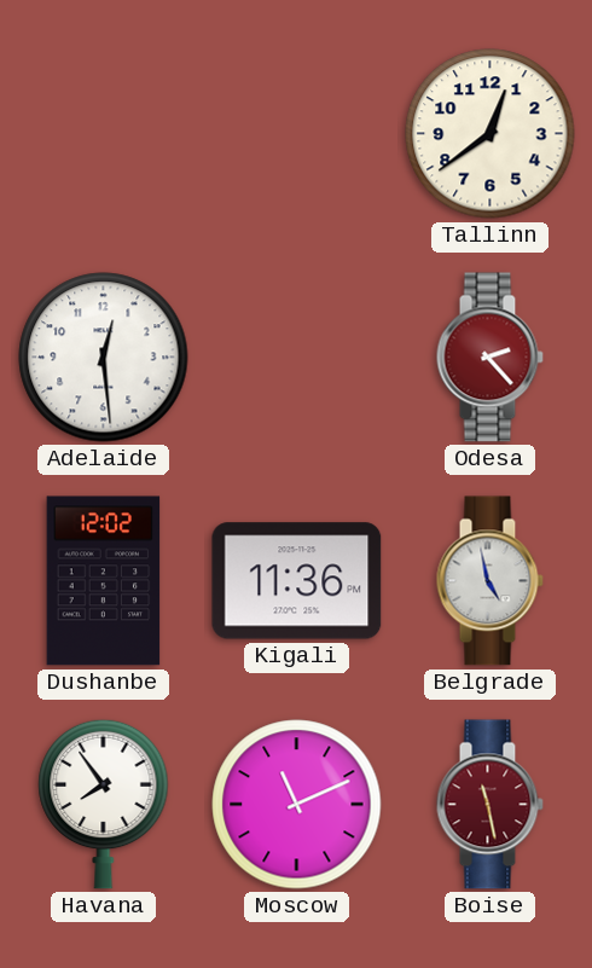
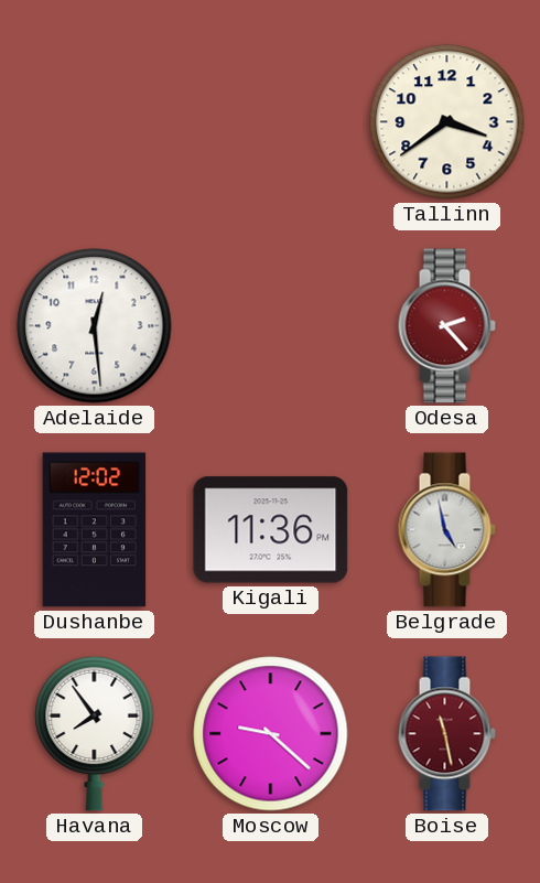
Tallinn: 12:39 -> 3:39
Moscow: 11:11 -> 9:22
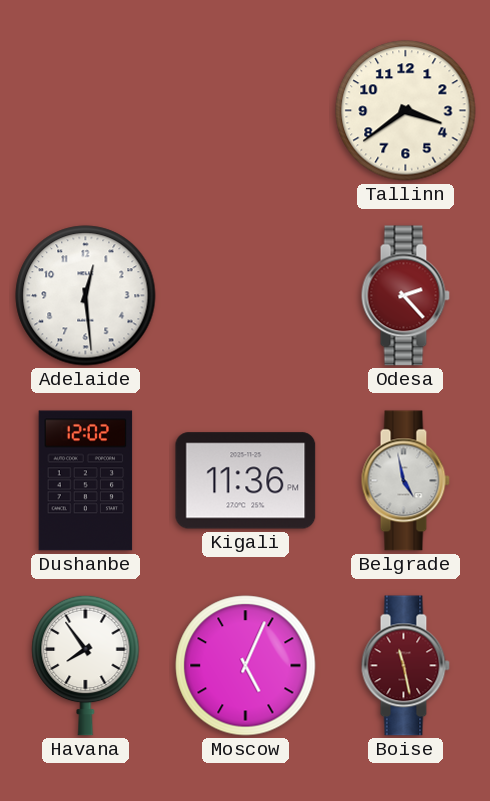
Moscow: 9:22 -> 5:04
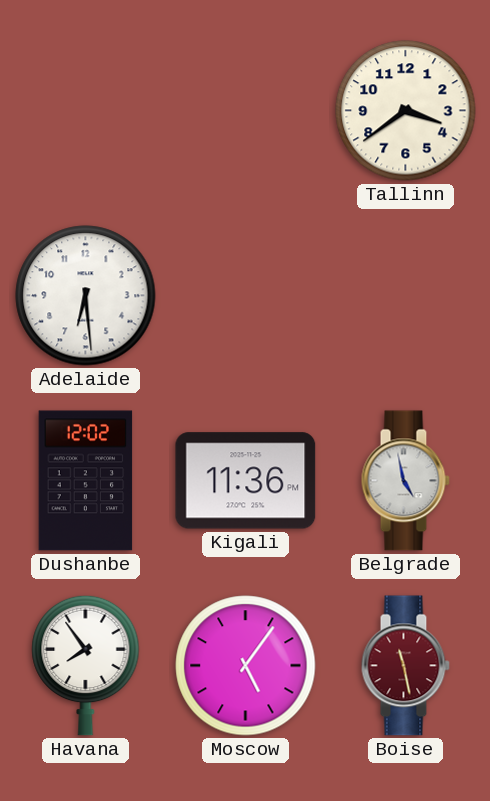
Adelaide: 12:29 -> 6:29
Odesa: 2:23 -> none
Moscow: 5:04 -> 5:06
